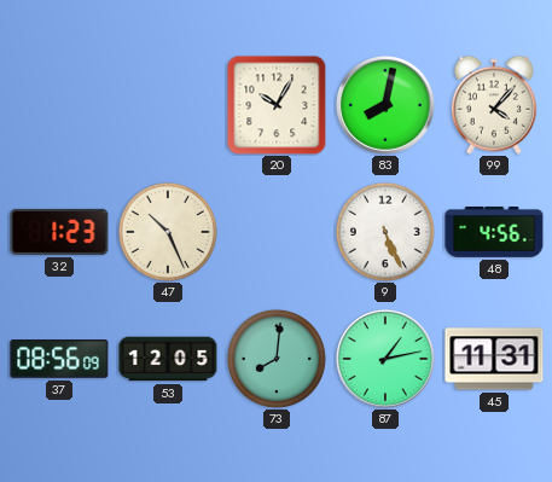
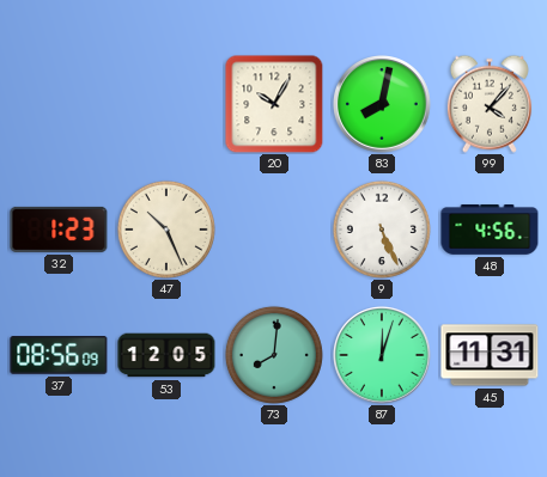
87: 1:13 -> 12:03
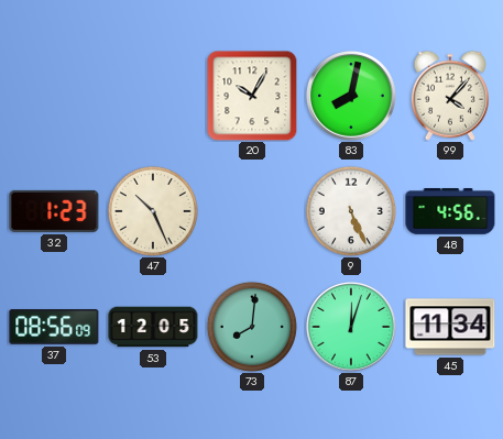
45: 11:31 -> 11:34
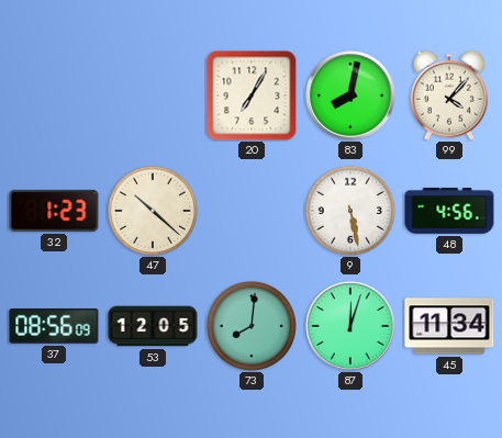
20: 10:05 -> 7:05
47: 10:26 -> 10:22
9: 5:26 -> 5:28
